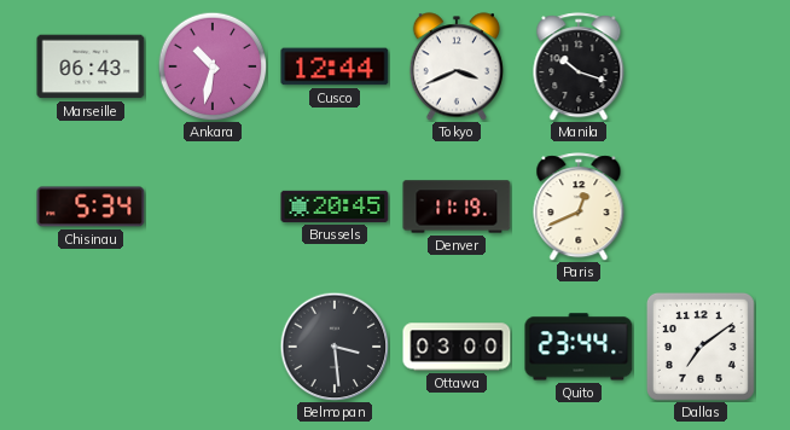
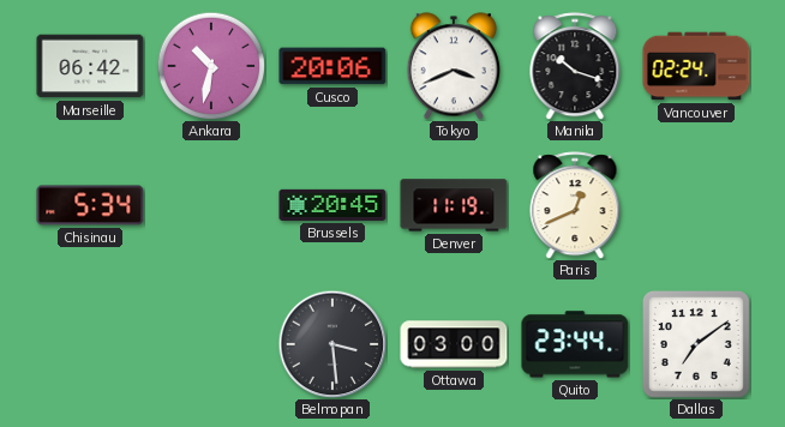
Marseille: 06:43 -> 06:42
Cusco: 12:44 -> 20:06
Vancouver: none -> 02:24
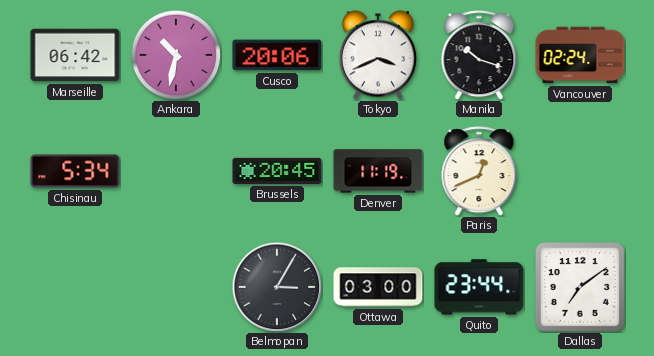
Belmopan: 3:29 -> 3:05
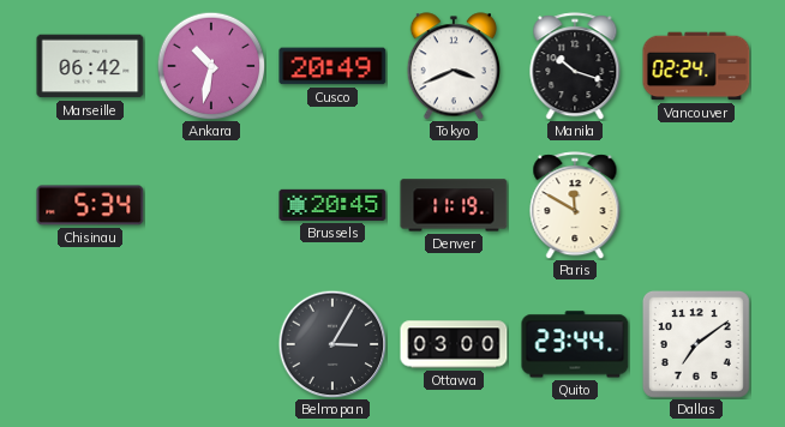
Cusco: 20:06 -> 20:49
Paris: 12:41 -> 11:50
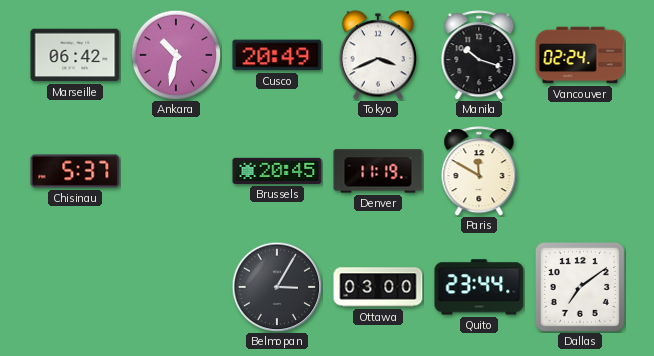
Chisinau: 5:34 -> 5:37
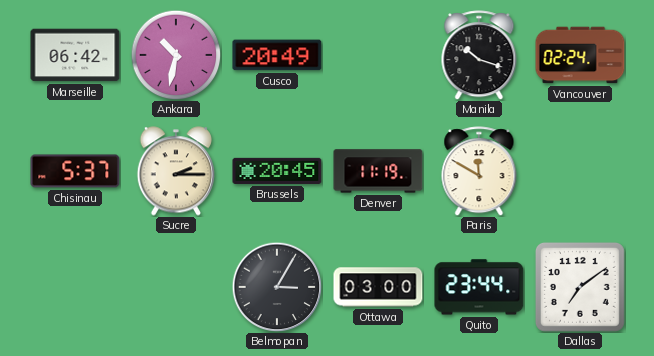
Tokyo: 3:41 -> none
Sucre: none -> 2:15
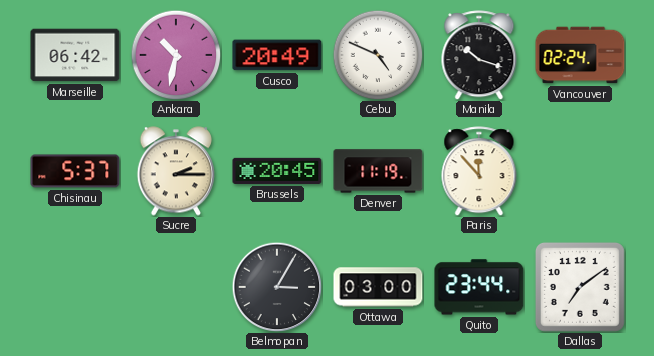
Cebu: none -> 4:49
Paris: 11:50 -> 11:53
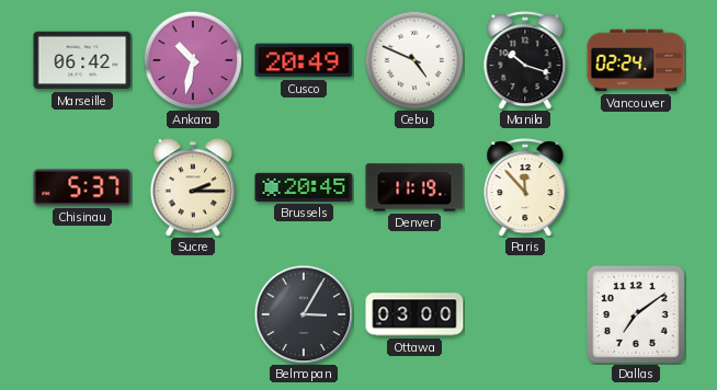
Quito: 23:44 -> none
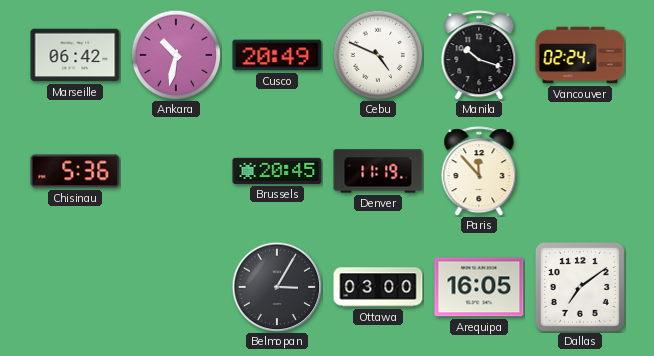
Chisinau: 5:37 -> 5:36
Sucre: 2:15 -> none
Arequipa: none -> 16:05
